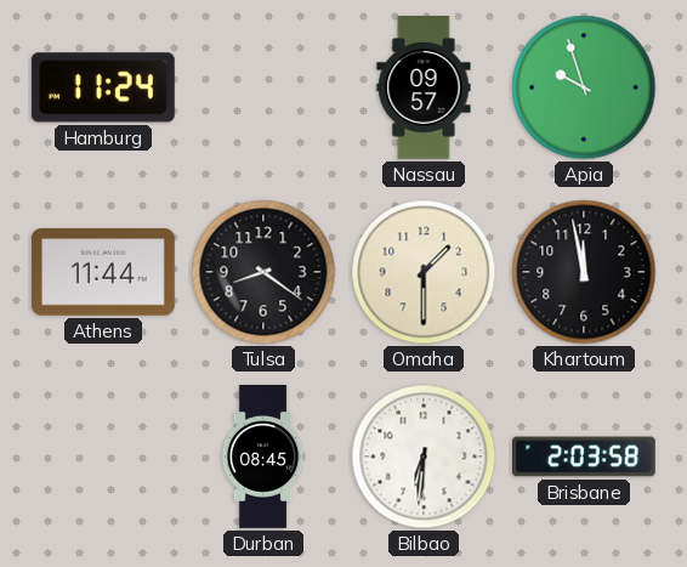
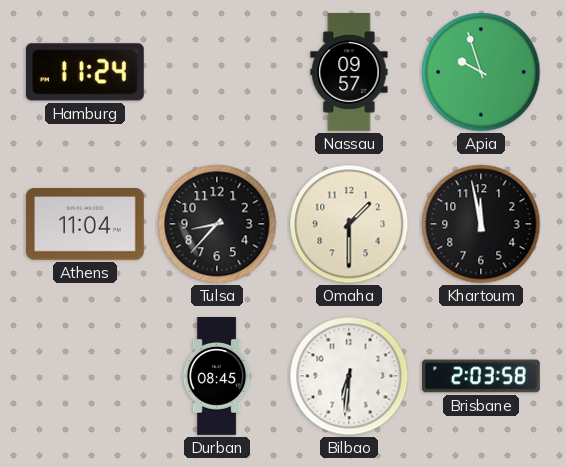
Athens: 11:44 -> 11:04
Tulsa: 8:21 -> 8:37
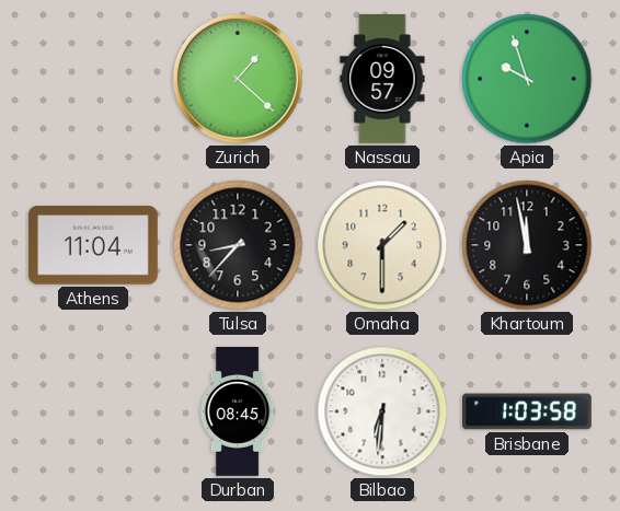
Hamburg: 11:24 -> none
Zurich: none -> 1:22
Brisbane: 2:03 -> 1:03
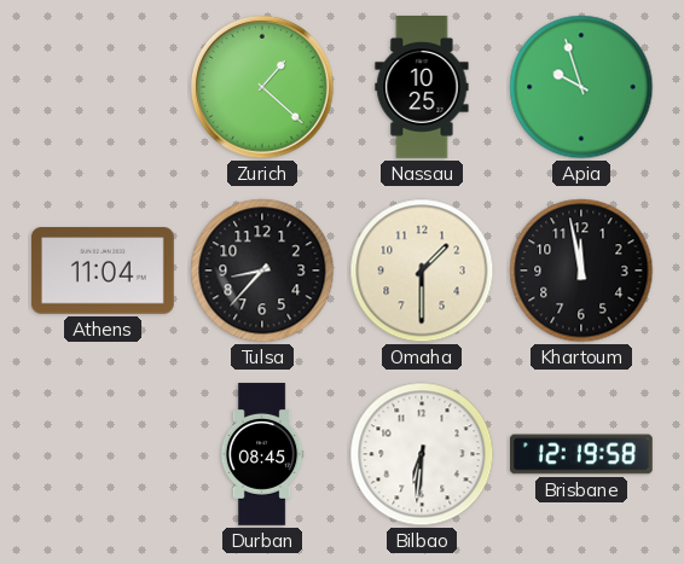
Nassau: 09:57 -> 10:25
Brisbane: 1:03 -> 12:19
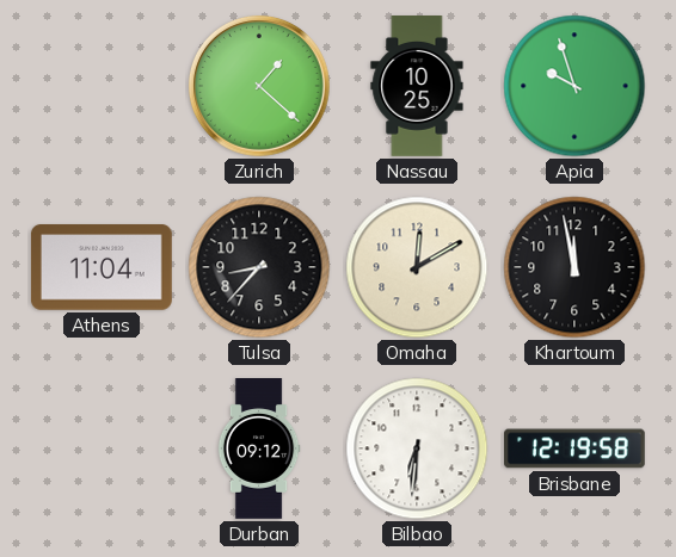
Omaha: 1:30 -> 12:10
Durban: 08:45 -> 09:12
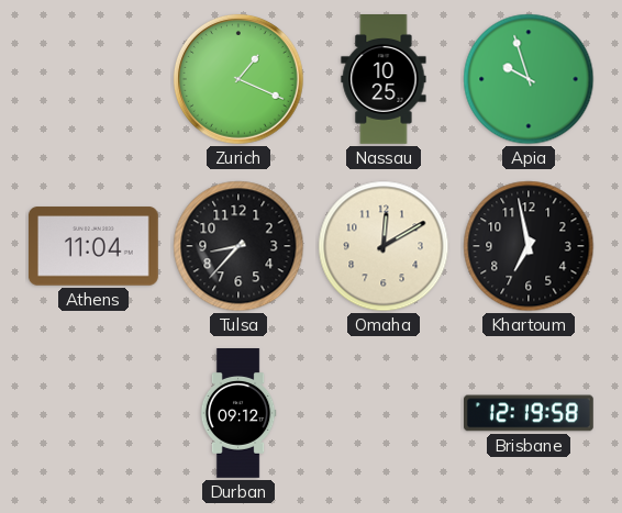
Zurich: 1:22 -> 1:19
Khartoum: 11:58 -> 6:58
Bilbao: 6:31 -> none
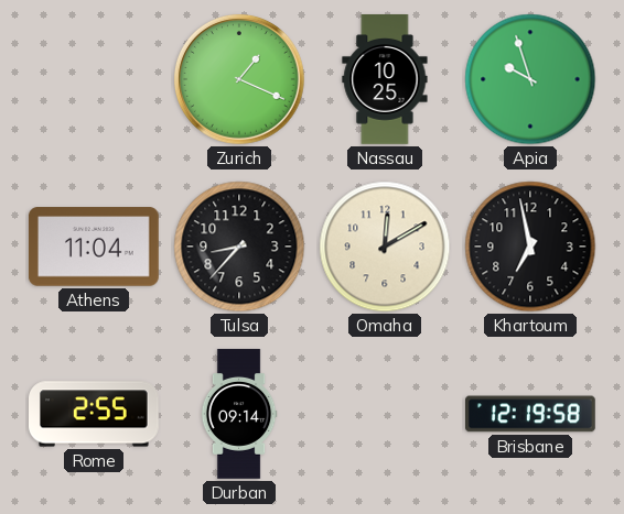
Rome: none -> 2:55
Durban: 09:12 -> 09:14
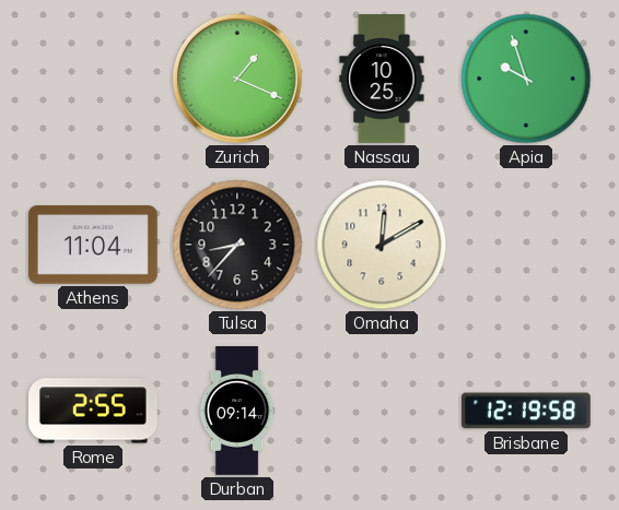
Khartoum: 6:58 -> none
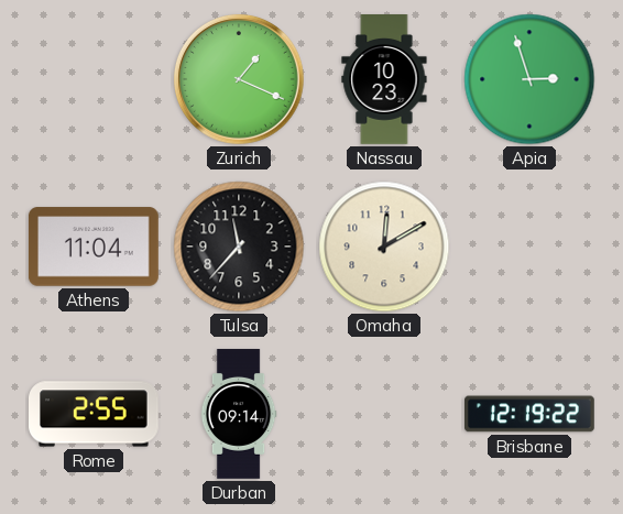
Nassau: 10:25 -> 10:23
Apia: 9:57 -> 2:57
Tulsa: 8:37 -> 11:37
Brisbane: 12:19:58 -> 12:19:22
